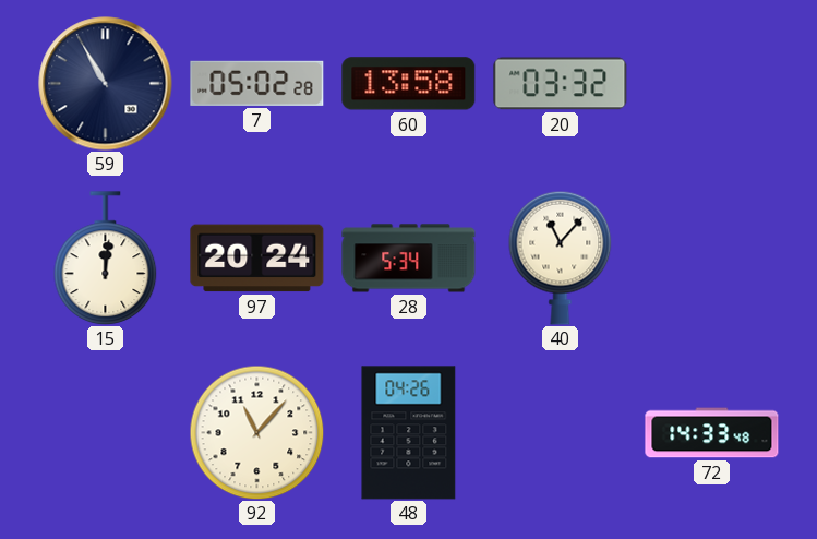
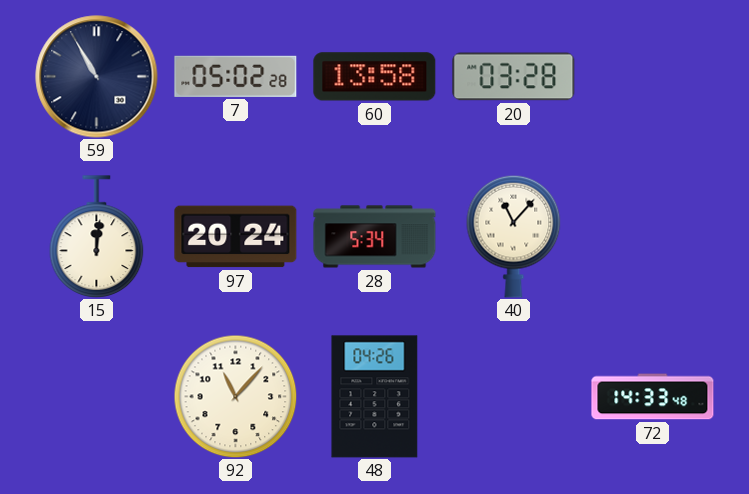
20: 03:32 -> 03:28
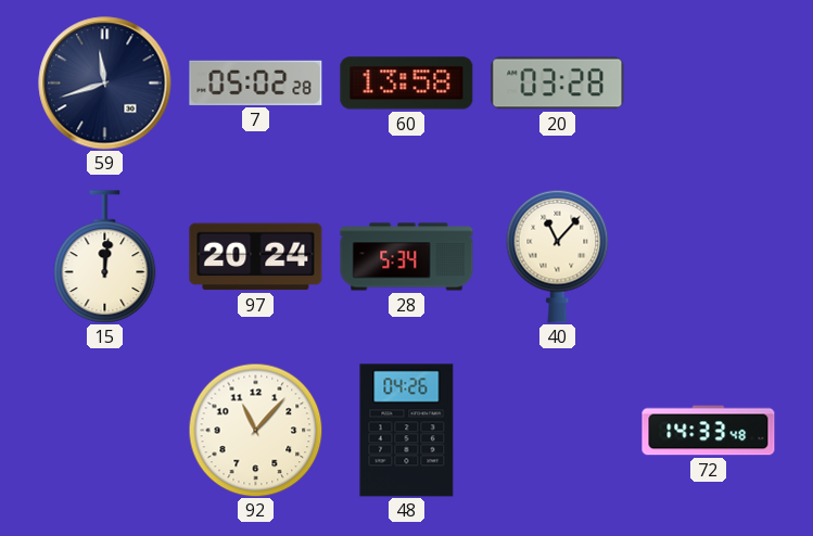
59: 10:55 -> 11:42
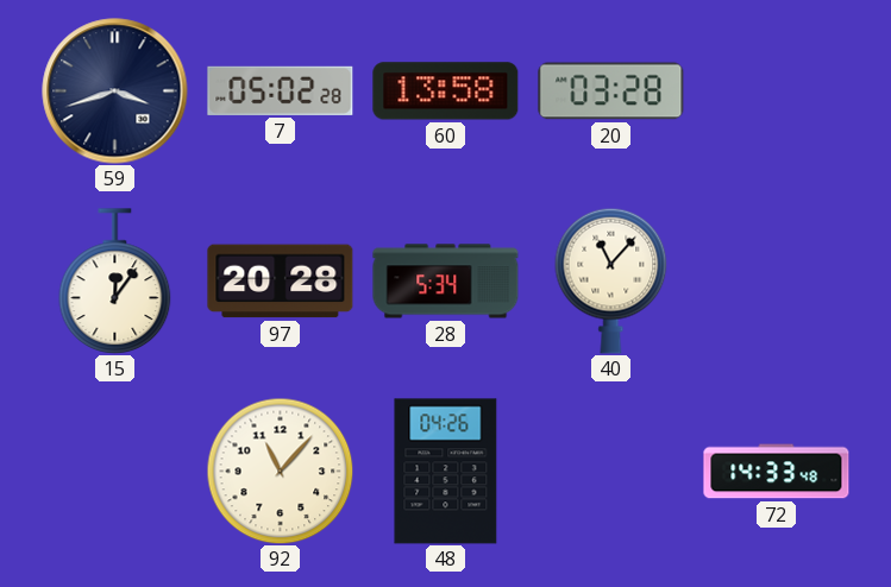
59: 11:42 -> 3:42
15: 12:01 -> 12:06
97: 20:24 -> 20:28
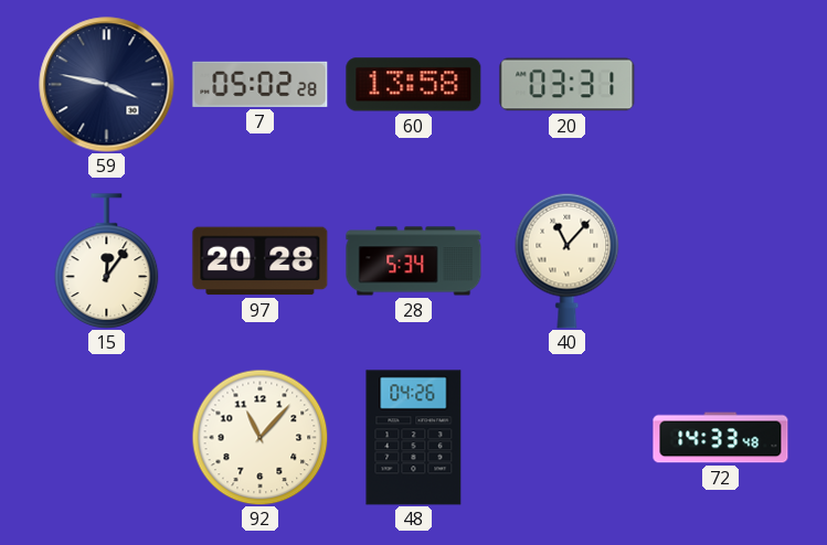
59: 3:42 -> 3:47
20: 03:28 -> 03:31
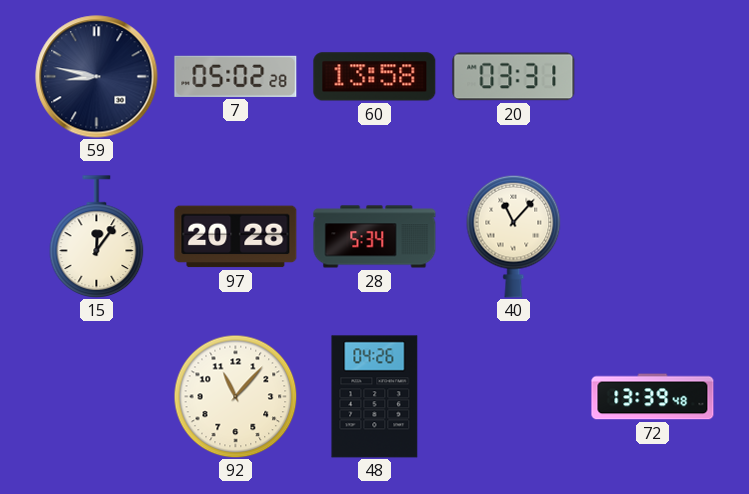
59: 3:47 -> 8:47
72: 14:33 -> 13:39
